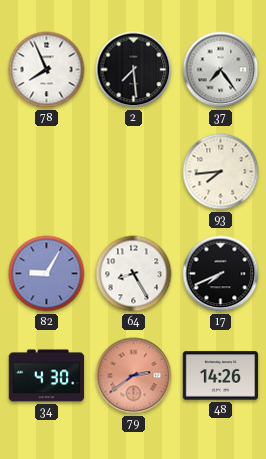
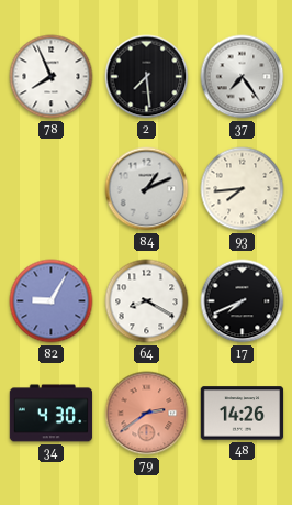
84: none -> 1:11
64: 8:25 -> 8:20
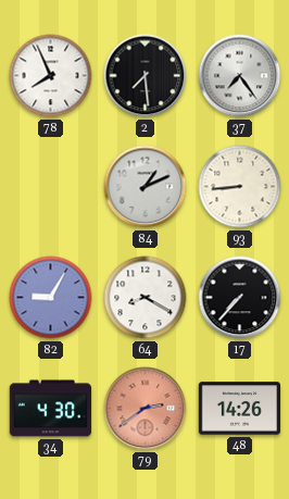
93: 7:44 -> 8:44
17: 7:41 -> 7:37
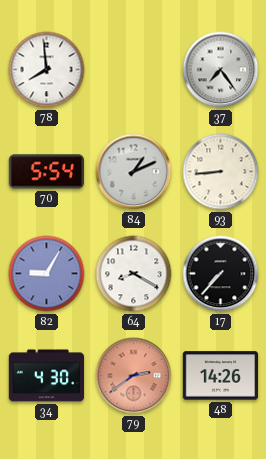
78: 7:56 -> 7:59
2: 7:29 -> none
70: none -> 5:54
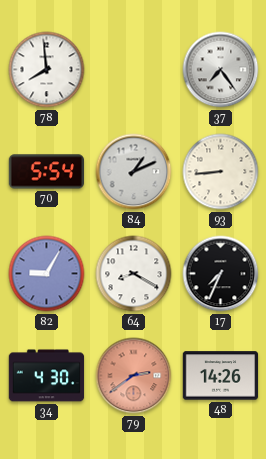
17: 7:37 -> 7:34
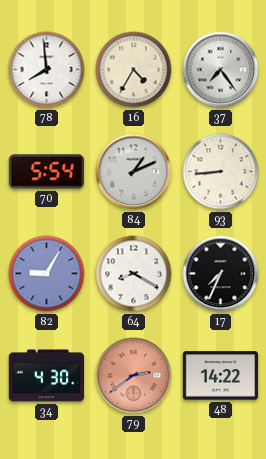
16: none -> 4:35
48: 14:26 -> 14:22
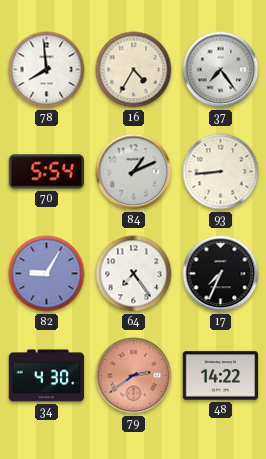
64: 8:20 -> 7:24
